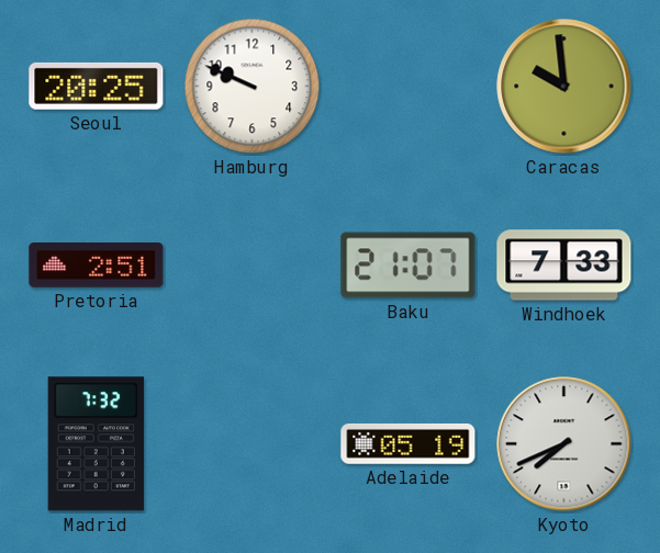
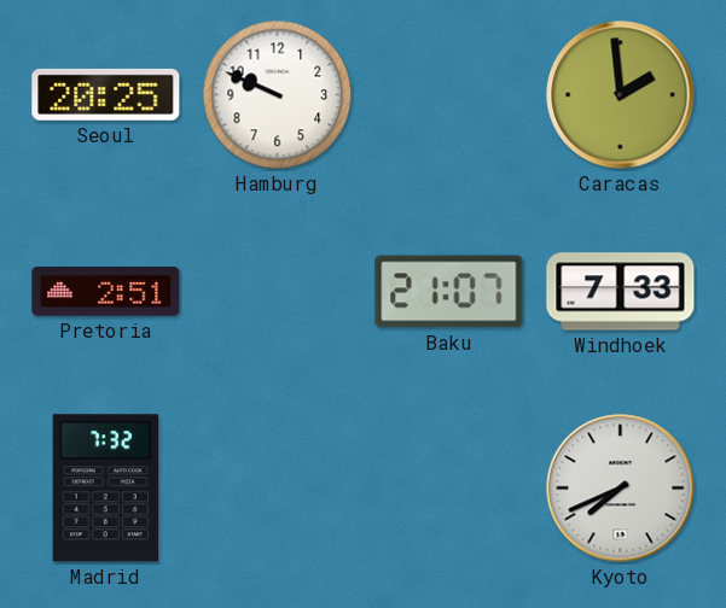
Caracas: 9:59 -> 1:59
Adelaide: 05:19 -> none
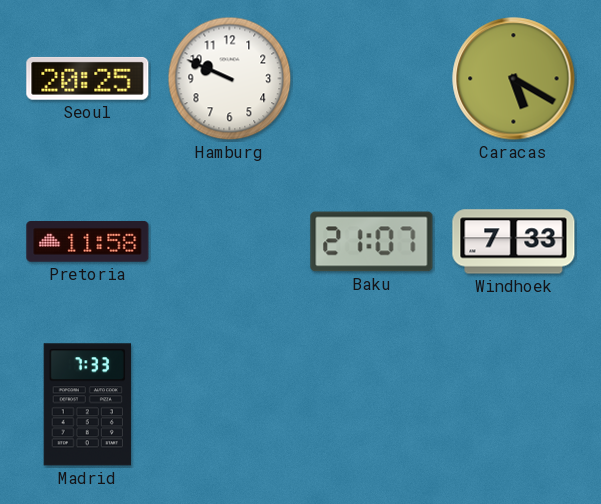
Caracas: 1:59 -> 5:20
Pretoria: 2:51 -> 11:58
Madrid: 7:32 -> 7:33
Kyoto: 7:41 -> none
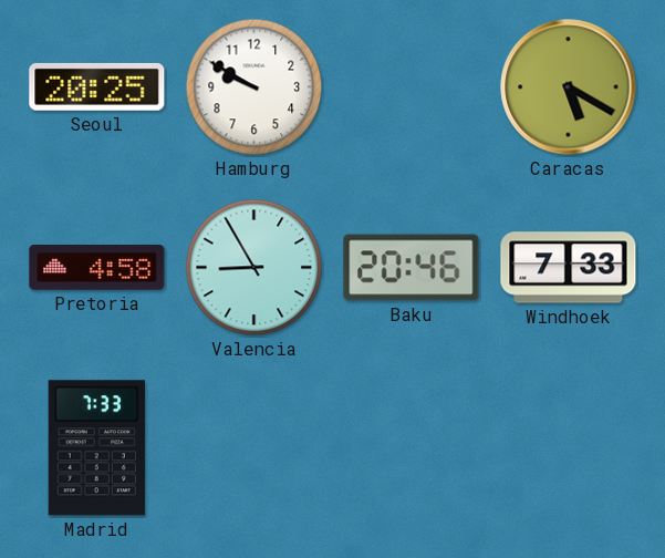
Hamburg: 9:49 -> 9:50
Pretoria: 11:58 -> 4:58
Valencia: none -> 8:55
Baku: 21:07 -> 20:46
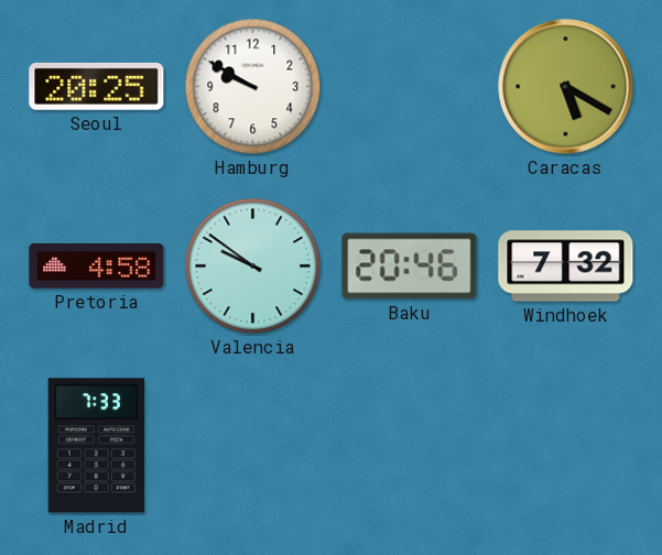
Valencia: 8:55 -> 9:51
Windhoek: 7:33 -> 7:32
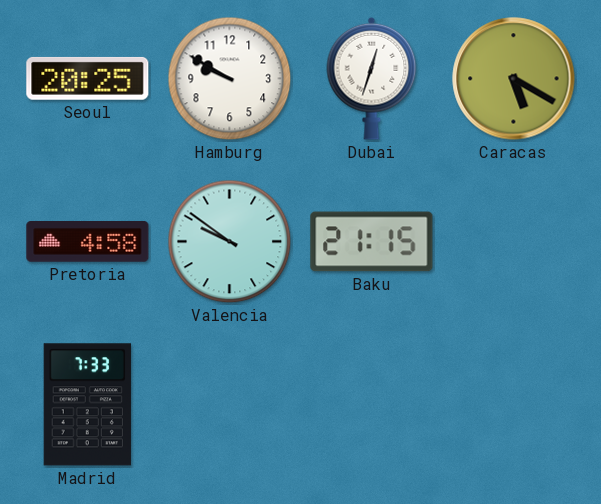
Dubai: none -> 12:33
Baku: 20:46 -> 21:15
Windhoek: 7:32 -> none
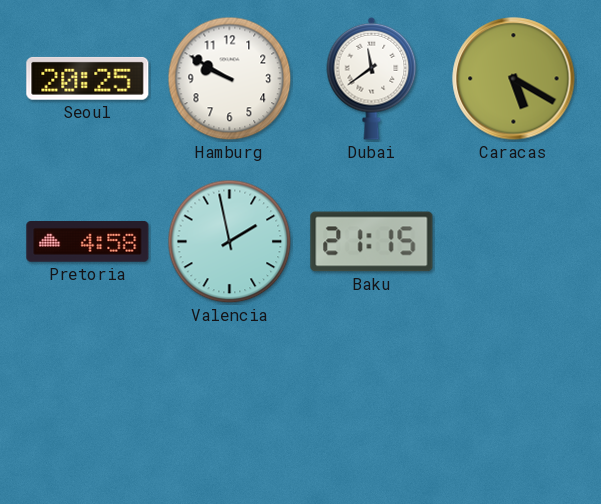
Dubai: 12:33 -> 11:39
Valencia: 9:51 -> 1:58
Madrid: 7:33 -> none
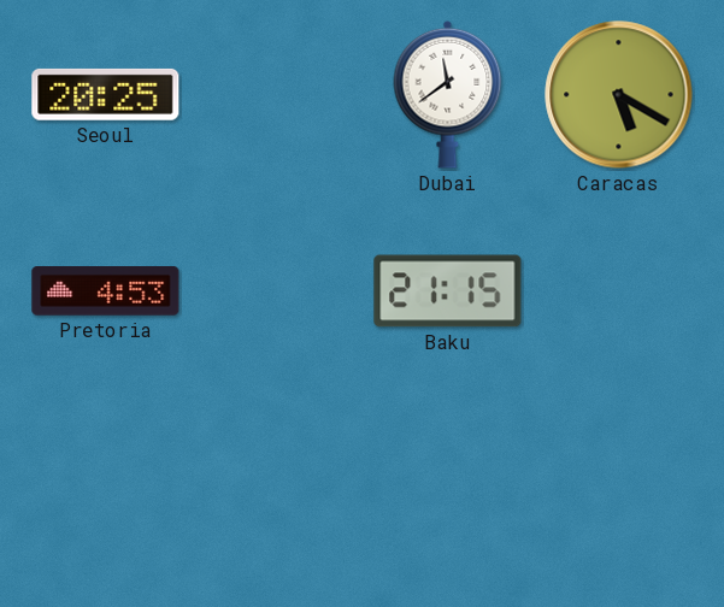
Hamburg: 9:50 -> none
Pretoria: 4:58 -> 4:53
Valencia: 1:58 -> none
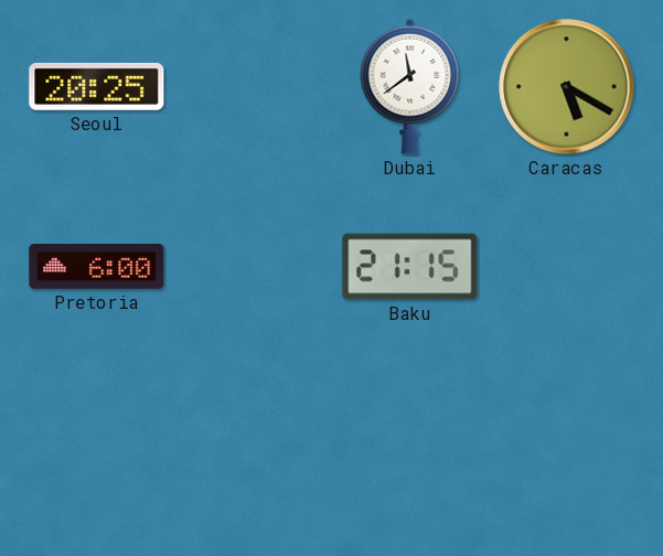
Pretoria: 4:53 -> 6:00
